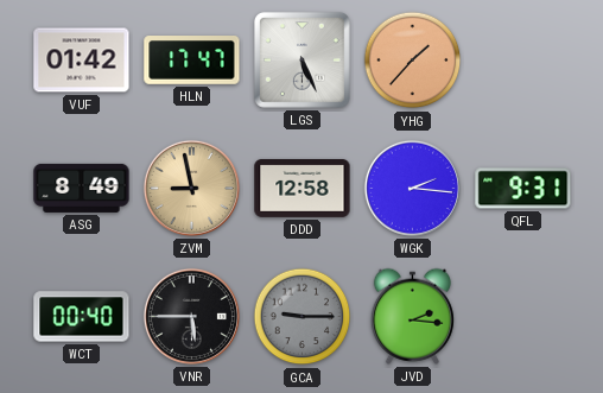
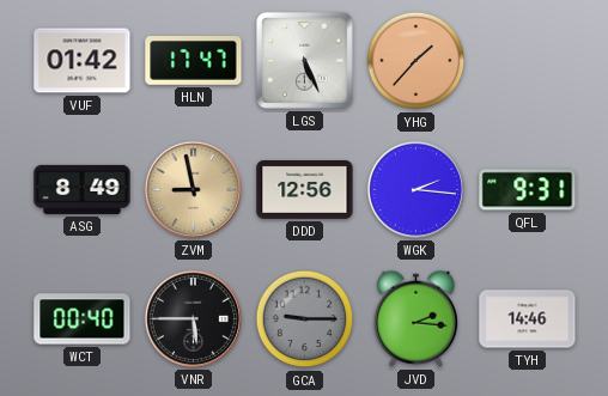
DDD: 12:58 -> 12:56
TYH: none -> 14:46
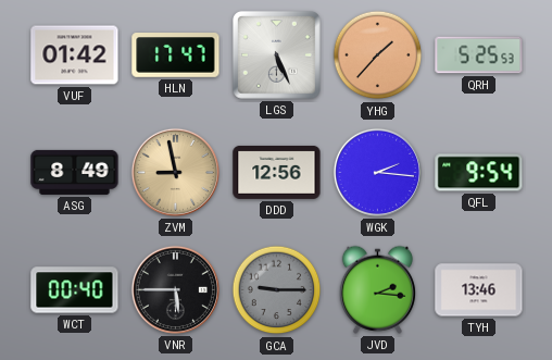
QRH: none -> 5:25
QFL: 9:31 -> 9:54
TYH: 14:46 -> 13:46
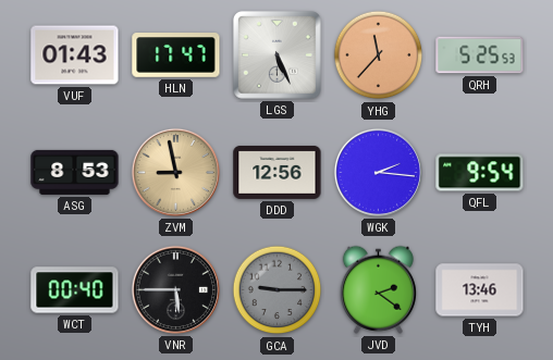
VUF: 01:42 -> 01:43
YHG: 1:37 -> 11:37
ASG: 8:49 -> 8:53
JVD: 2:16 -> 2:21
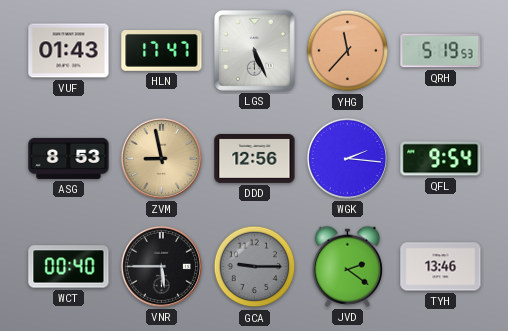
QRH: 5:25 -> 5:19
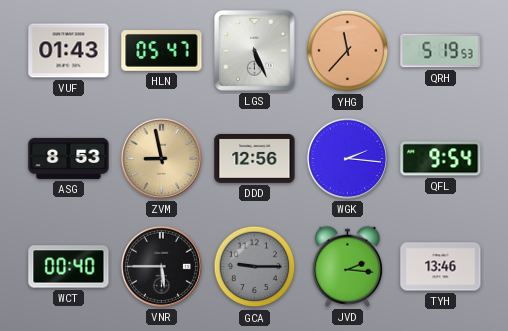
HLN: 17:47 -> 05:47
JVD: 2:21 -> 2:16
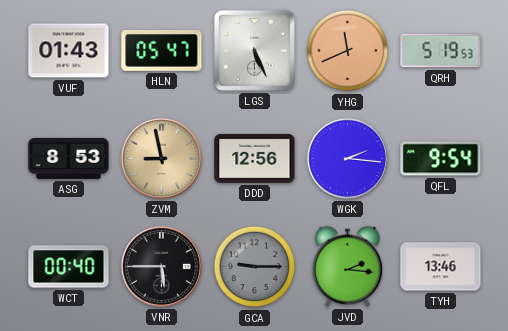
YHG: 11:37 -> 11:41
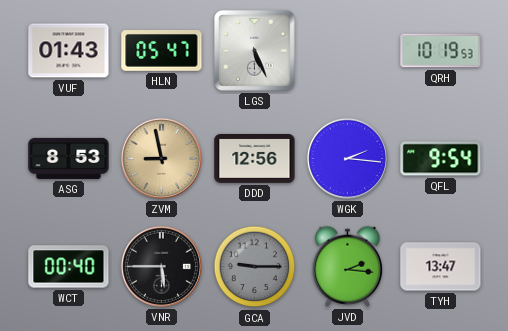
YHG: 11:41 -> none
QRH: 5:19 -> 10:19
TYH: 13:46 -> 13:47
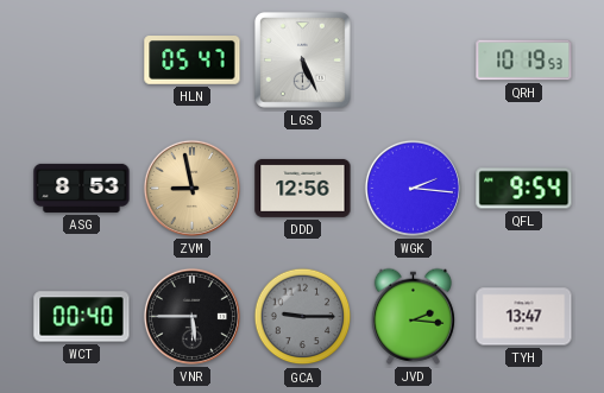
VUF: 01:43 -> none
